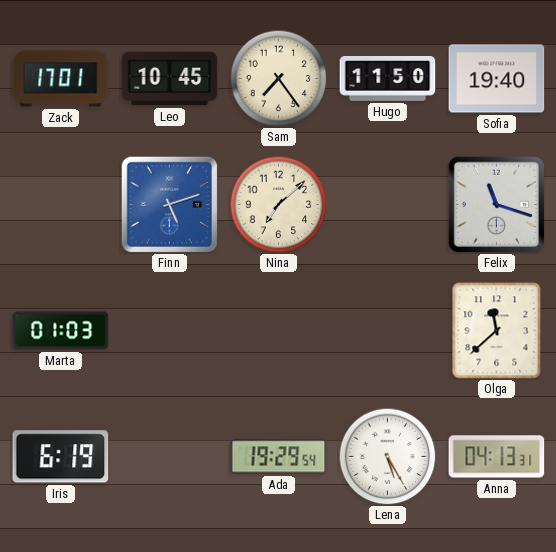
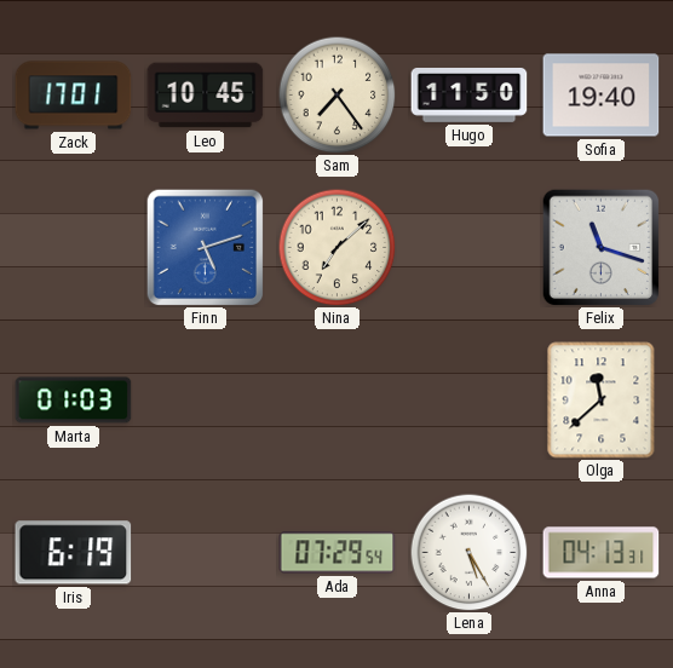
Ada: 19:29 -> 07:29
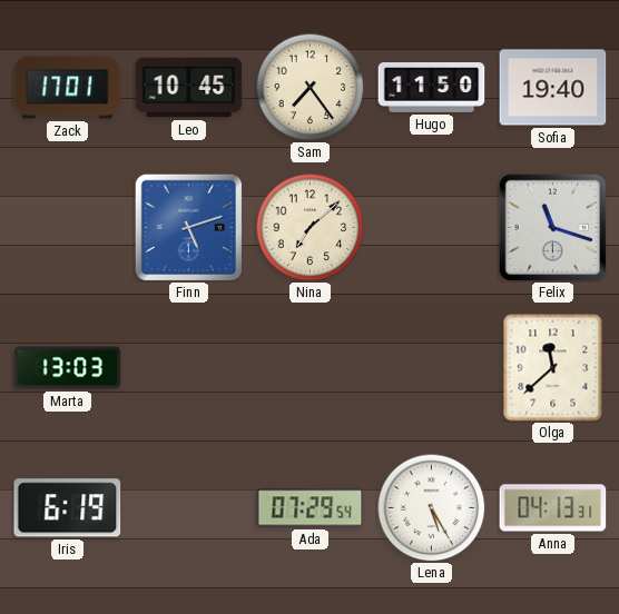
Marta: 01:03 -> 13:03
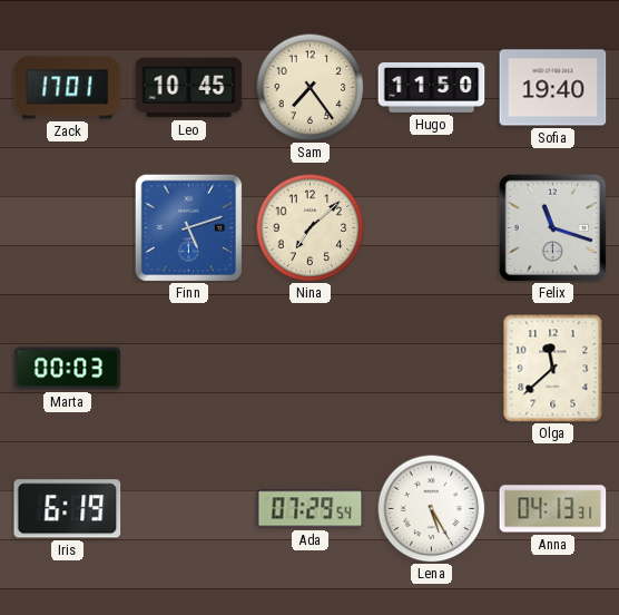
Marta: 13:03 -> 00:03
